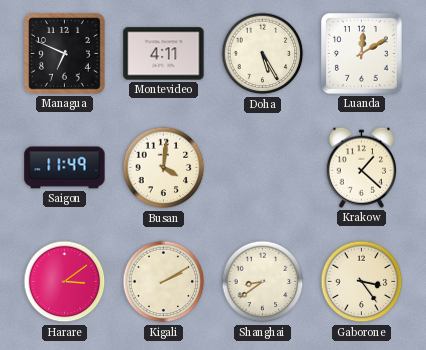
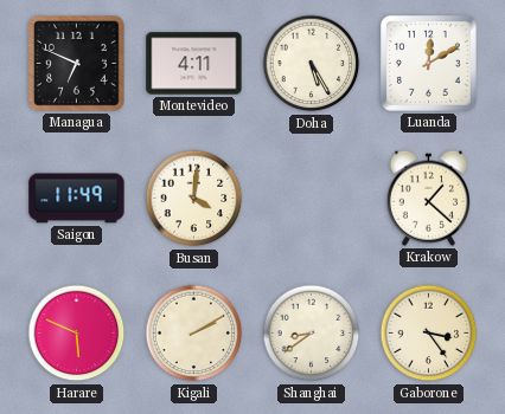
Harare: 3:09 -> 5:49
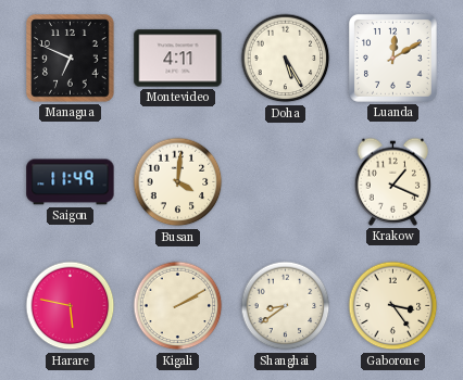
Krakow: 1:22 -> 1:19
Harare: 5:49 -> 5:47
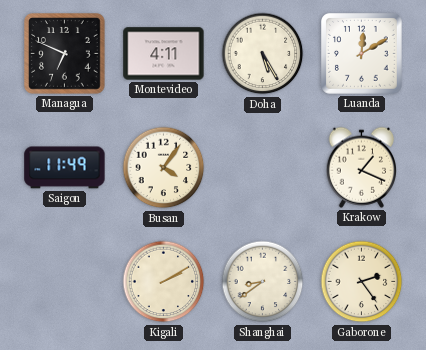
Busan: 4:01 -> 4:06
Harare: 5:47 -> none
Gaborone: 3:24 -> 2:24
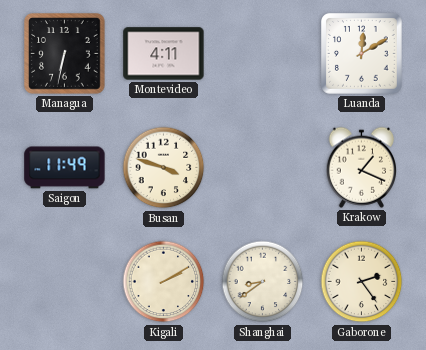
Managua: 6:49 -> 6:32
Doha: 5:25 -> none
Busan: 4:06 -> 3:48
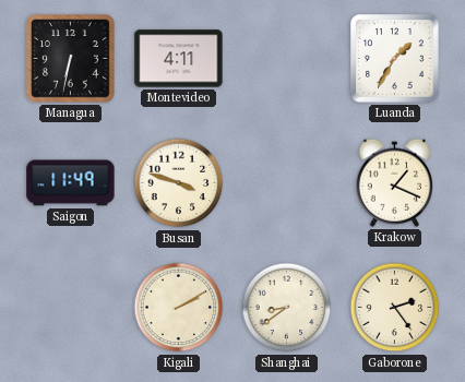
Luanda: 12:10 -> 1:35
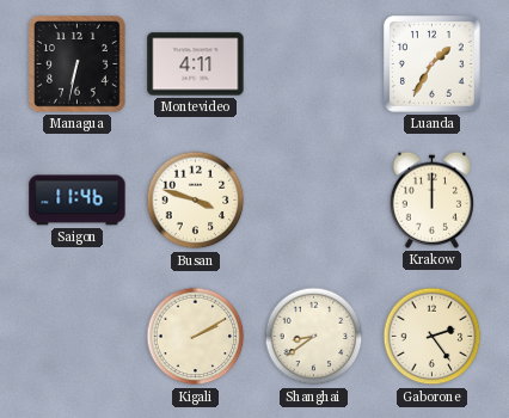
Saigon: 11:49 -> 11:46
Krakow: 1:19 -> 12:00
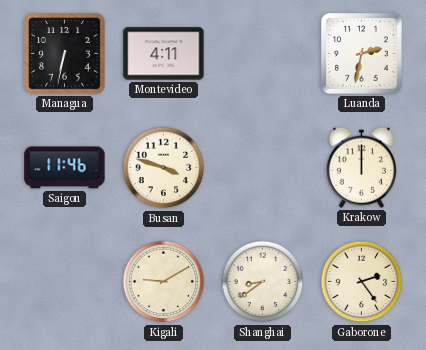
Luanda: 1:35 -> 2:32
Kigali: 2:10 -> 9:10
